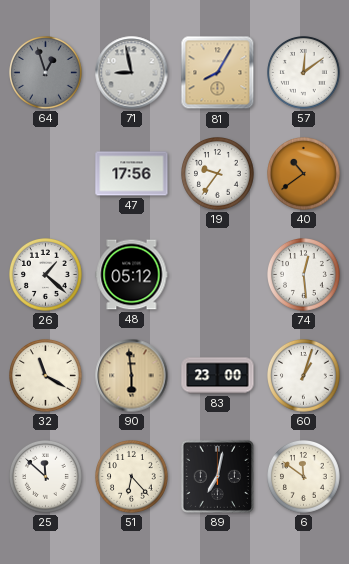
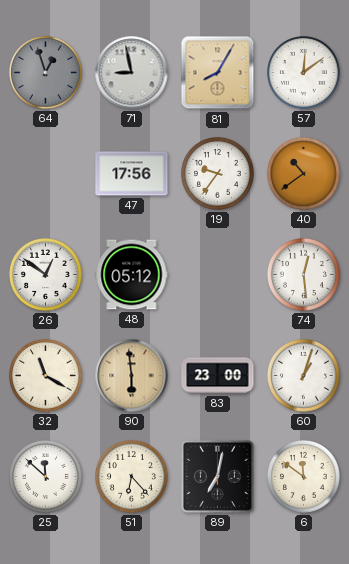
26: 1:22 -> 12:51
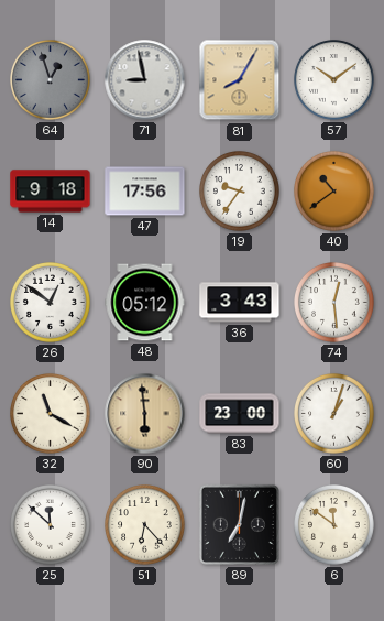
57: 12:09 -> 10:09
14: none -> 9:18
36: none -> 3:43
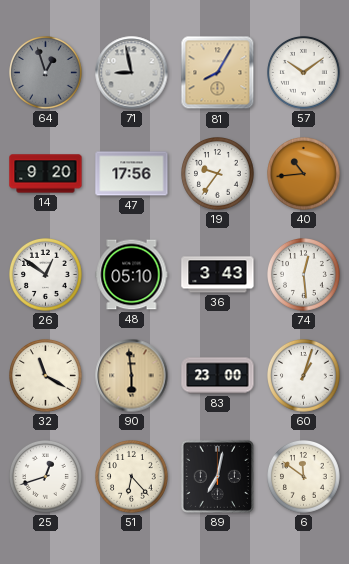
14: 9:18 -> 9:20
40: 10:39 -> 10:44
48: 05:12 -> 05:10
25: 11:52 -> 12:42
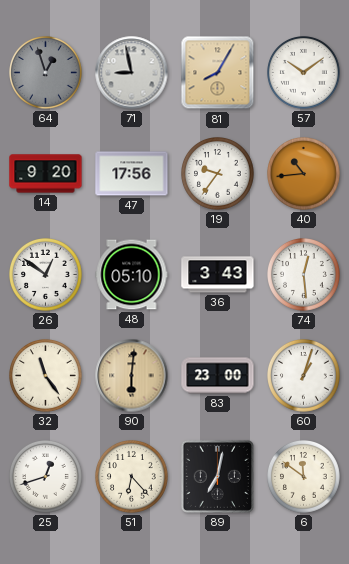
32: 11:20 -> 11:24
90: 5:59 -> 6:01
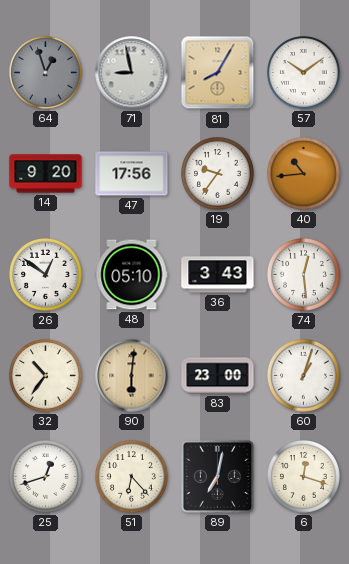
32: 11:24 -> 10:36
6: 11:51 -> 12:18
